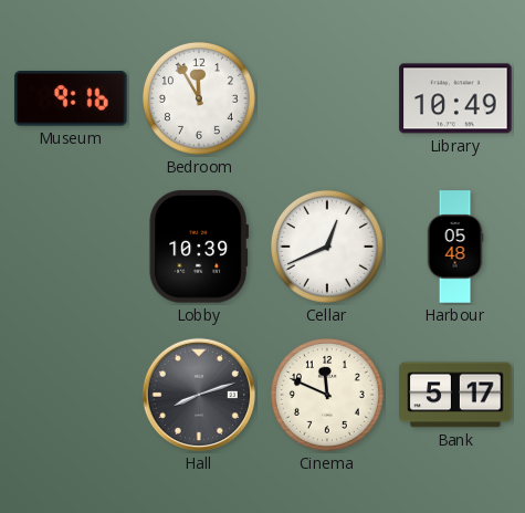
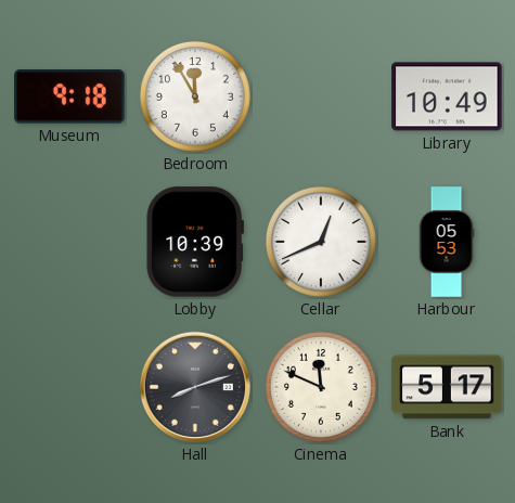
Museum: 9:16 -> 9:18
Harbour: 05:48 -> 05:53
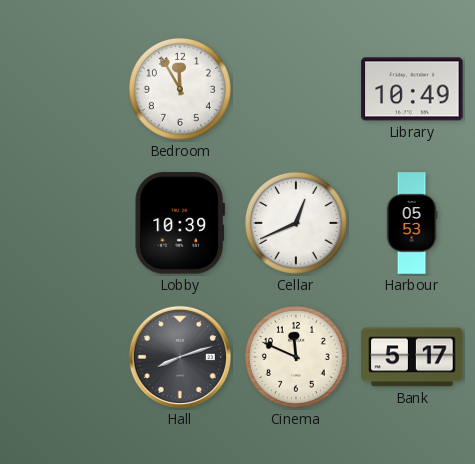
Museum: 9:18 -> none
